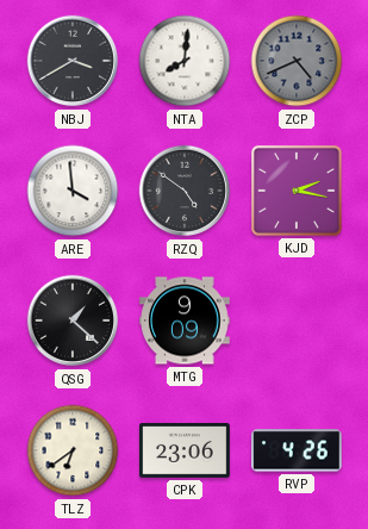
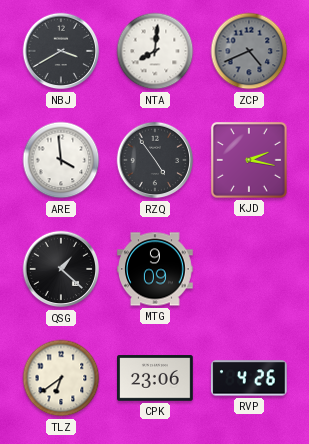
RZQ: 4:51 -> 4:54
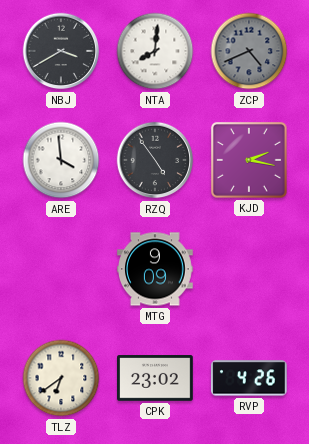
QSG: 1:22 -> none
CPK: 23:06 -> 23:02
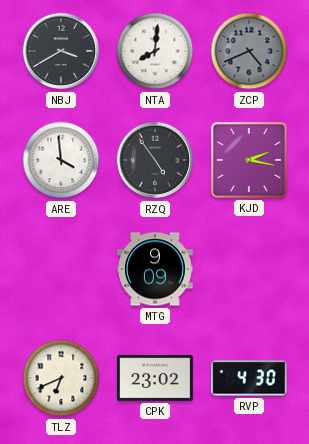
TLZ: 6:39 -> 6:41
RVP: 4:26 -> 4:30
